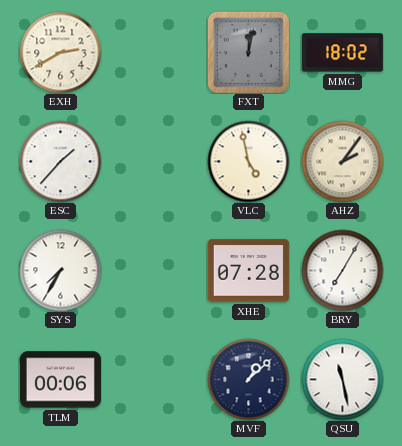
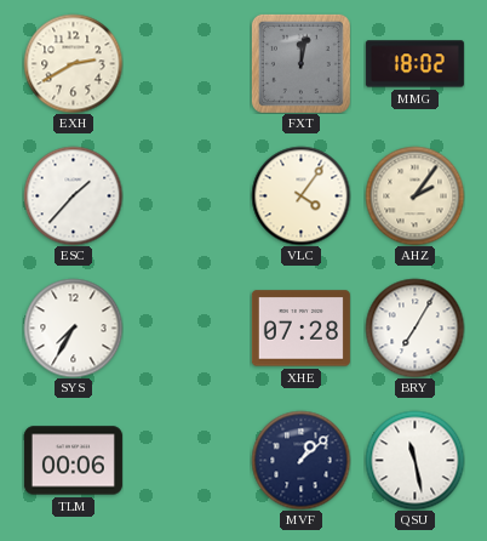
VLC: 4:58 -> 4:06
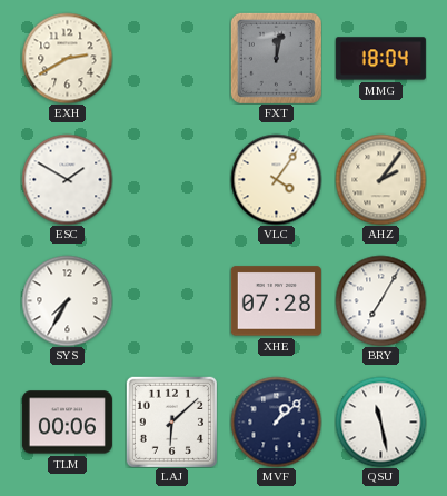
MMG: 18:02 -> 18:04
ESC: 1:37 -> 1:50
LAJ: none -> 6:08
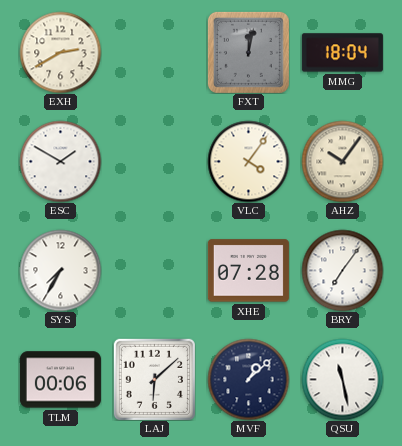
AHZ: 2:06 -> 10:06
BRY: 7:05 -> 7:06
